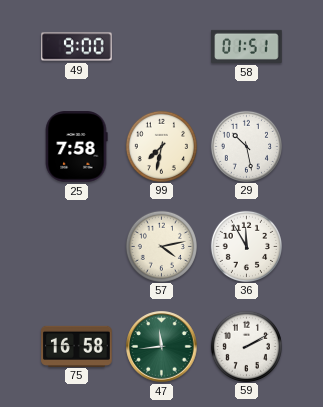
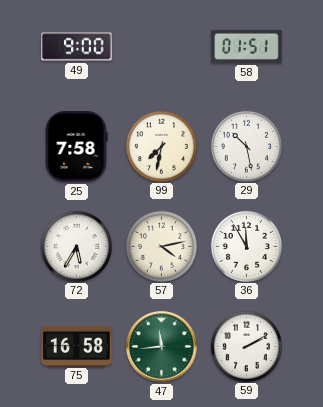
72: none -> 5:35
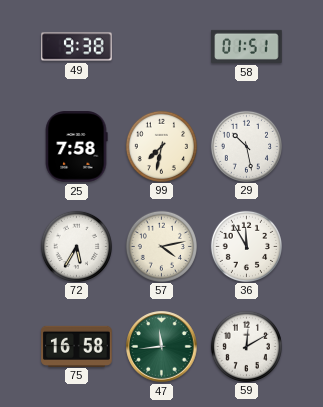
49: 9:00 -> 9:38
59: 2:10 -> 12:10
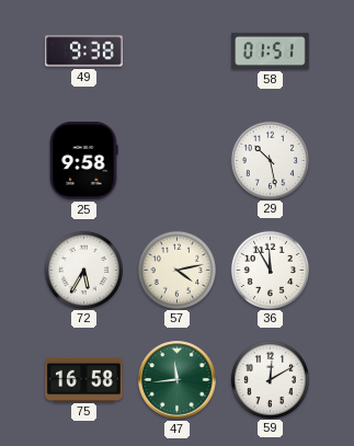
25: 7:58 -> 9:58
99: 7:32 -> none
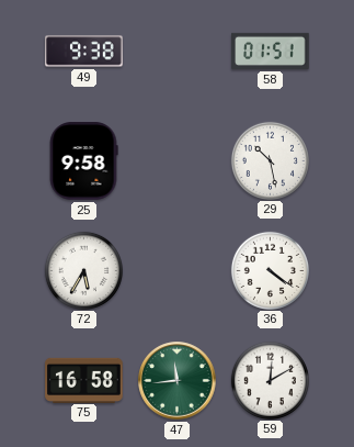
57: 4:13 -> none
36: 11:55 -> 4:21
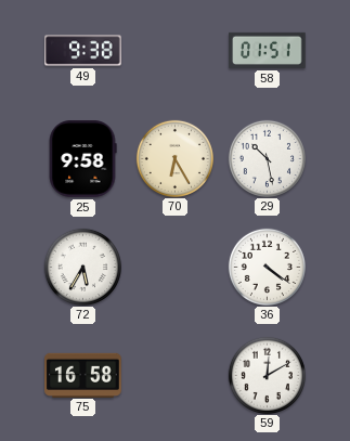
70: none -> 6:25
47: 11:44 -> none
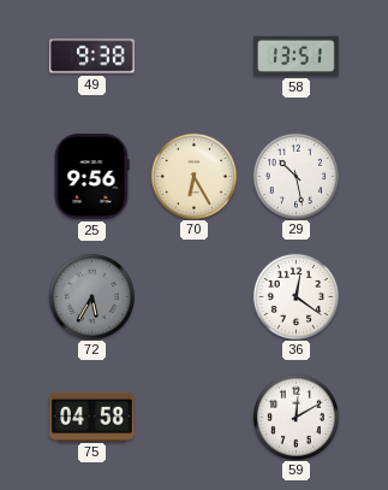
58: 01:51 -> 13:51
25: 9:58 -> 9:56
72 dial: white -> grey
36: 4:21 -> 12:21
75: 16:58 -> 04:58
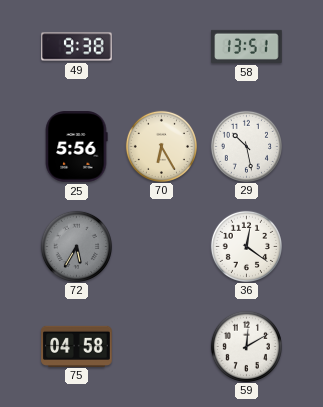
25: 9:56 -> 5:56
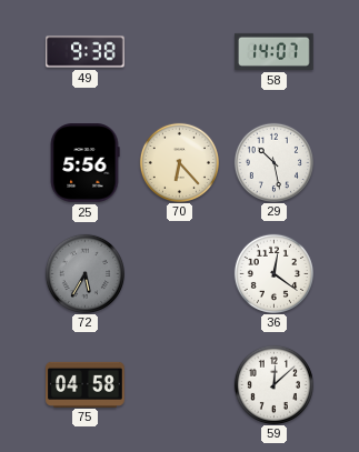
58: 13:51 -> 14:07
70: 6:25 -> 6:23
59: 12:10 -> 12:08
